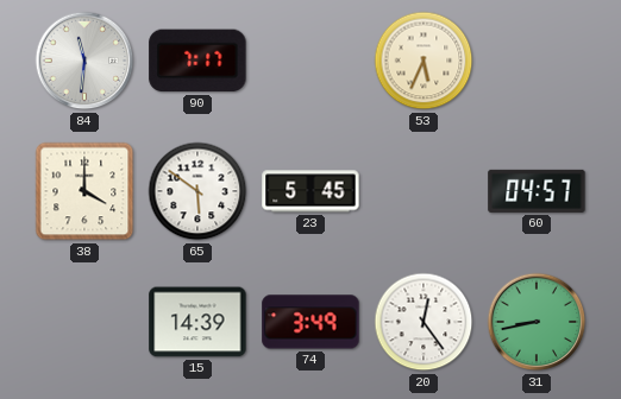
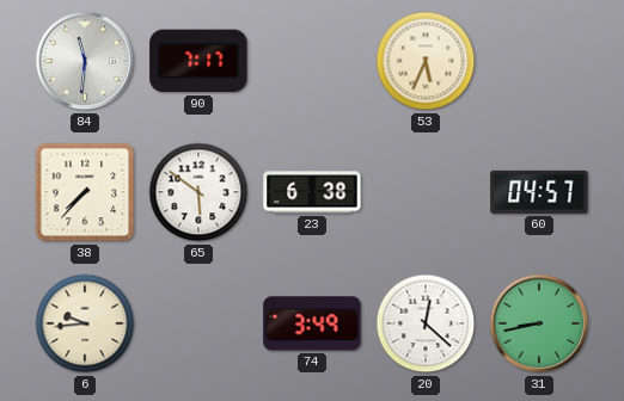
38: 4:00 -> 7:37
23: 5:45 -> 6:38
6: none -> 9:44
15: 14:39 -> none
20: 12:24 -> 12:22
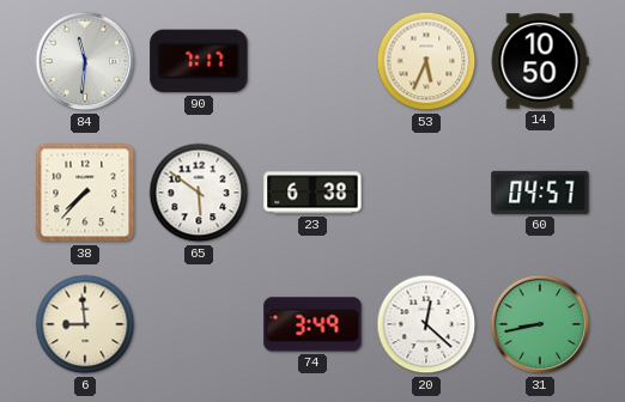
14: none -> 10:50
6: 9:44 -> 8:59
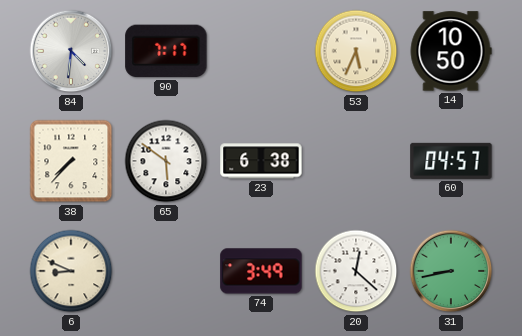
84: 11:31 -> 4:31
6: 8:59 -> 8:49
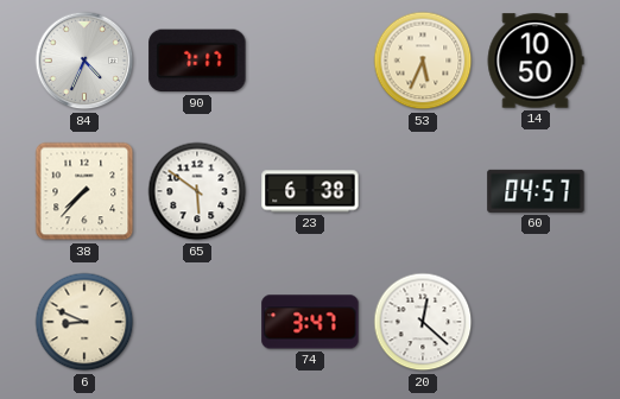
84: 4:31 -> 4:34
74: 3:49 -> 3:47
31: 8:43 -> none
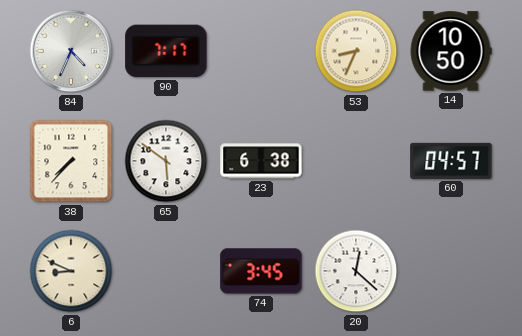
53: 5:34 -> 8:34
74: 3:47 -> 3:45
